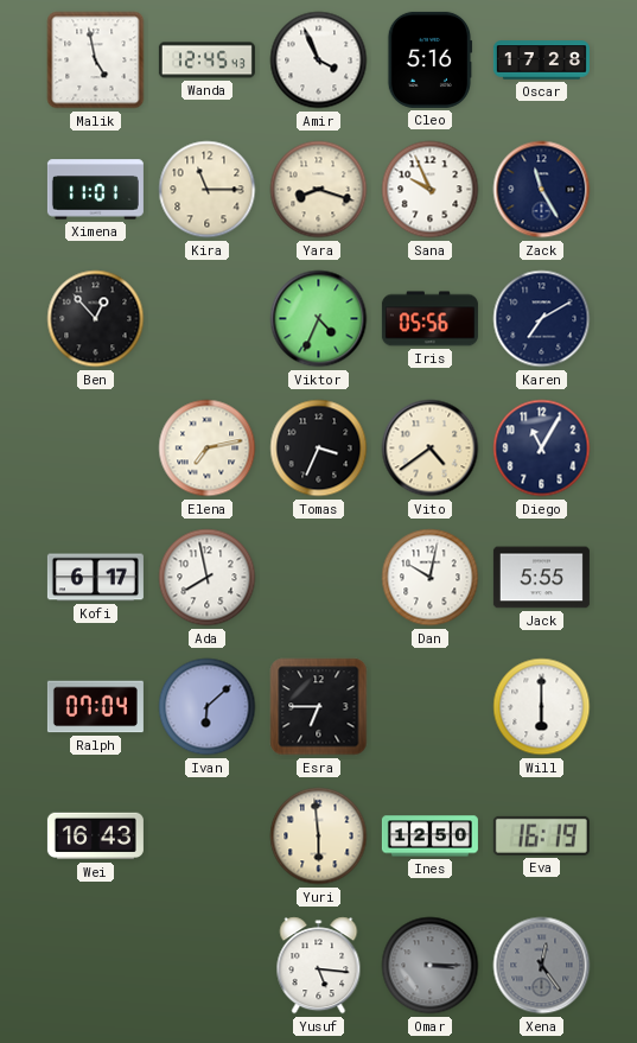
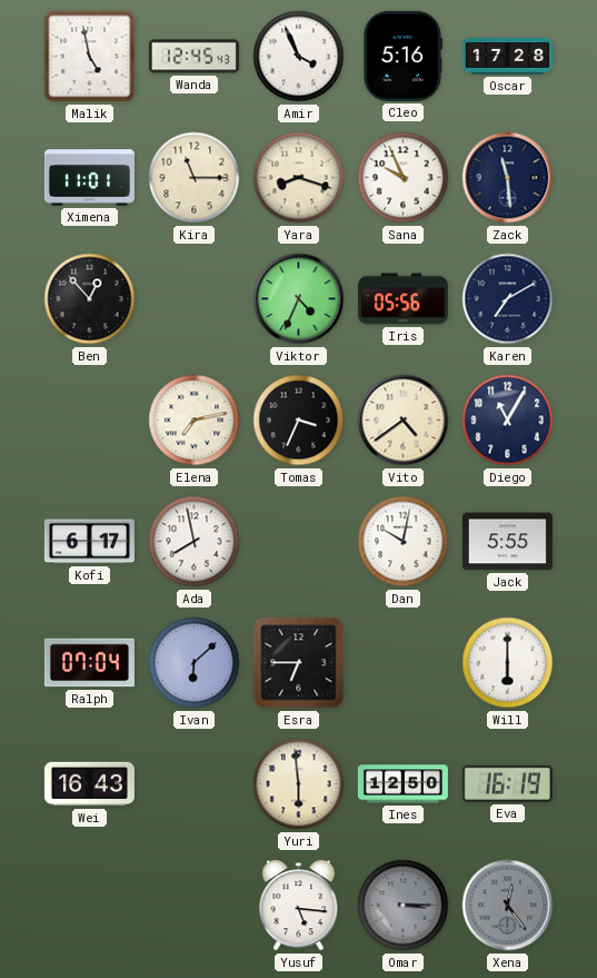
Zack: 11:25 -> 11:29
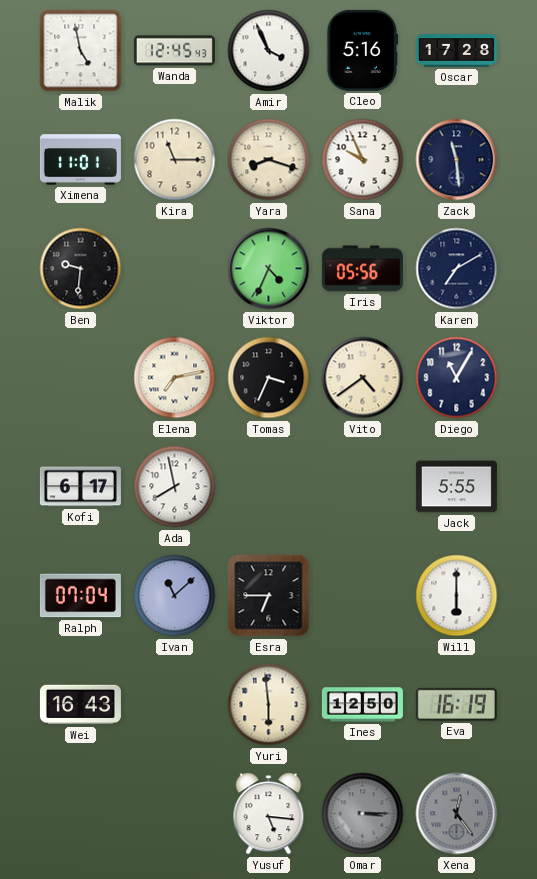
Ben: 12:53 -> 9:31
Dan: 10:02 -> none
Ivan: 6:08 -> 11:08
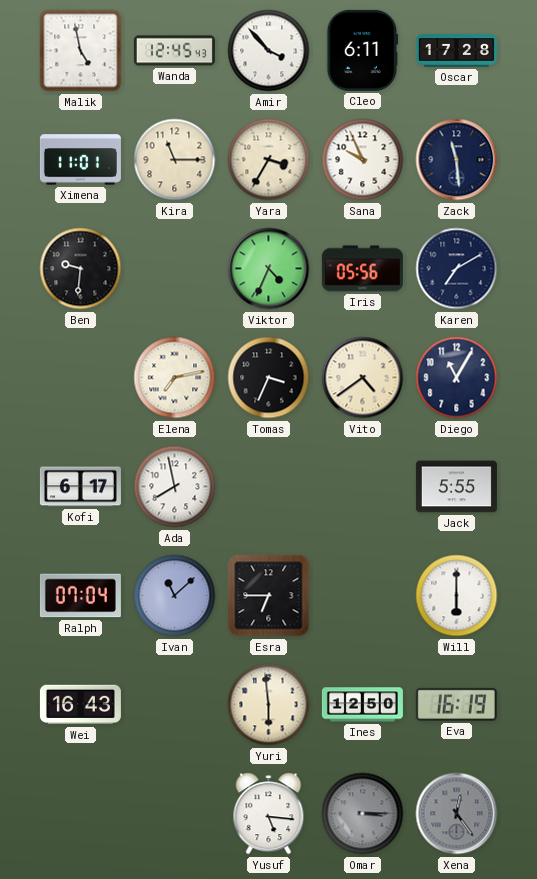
Amir: 3:56 -> 3:53
Cleo: 5:16 -> 6:11
Yara: 8:18 -> 3:35
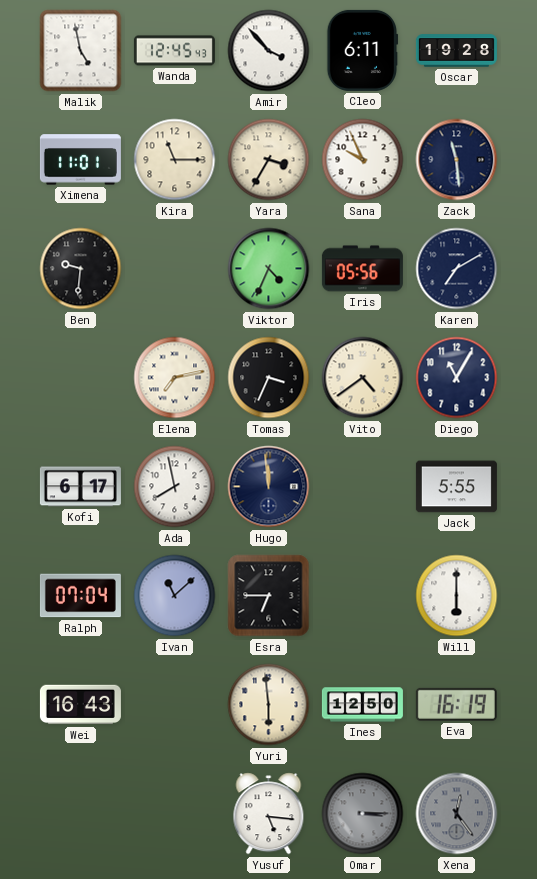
Oscar: 17:28 -> 19:28
Hugo: none -> 11:59
